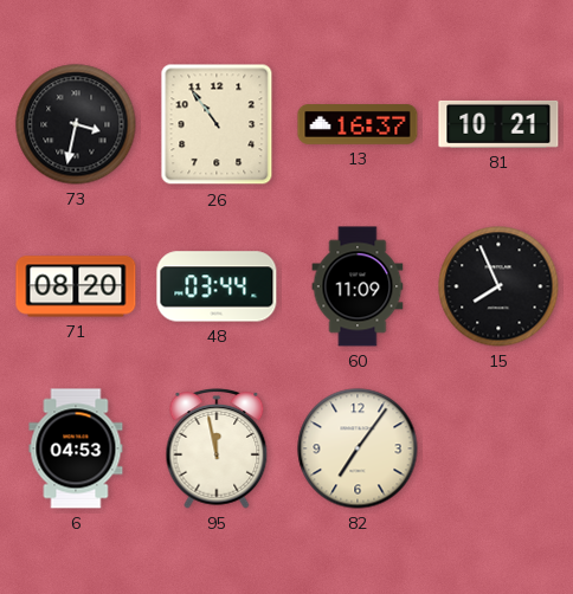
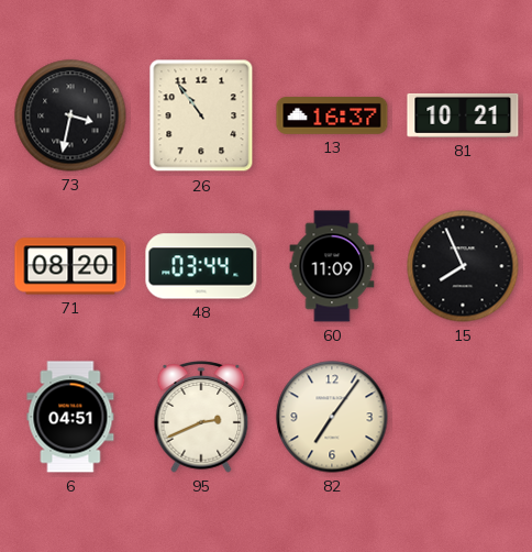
6: 04:53 -> 04:51
95: 11:58 -> 2:41
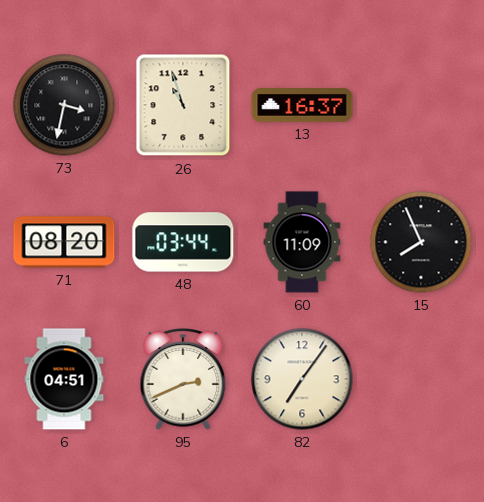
26: 10:54 -> 10:57
81: 10:21 -> none
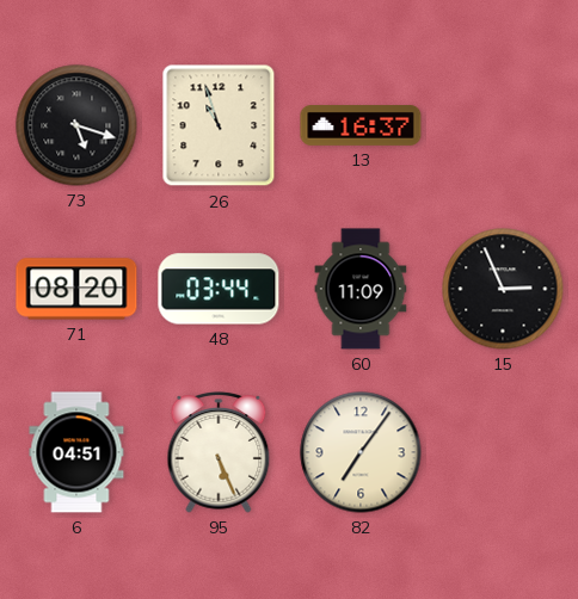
73: 3:32 -> 5:18
15: 7:56 -> 2:56
95: 2:41 -> 5:26
